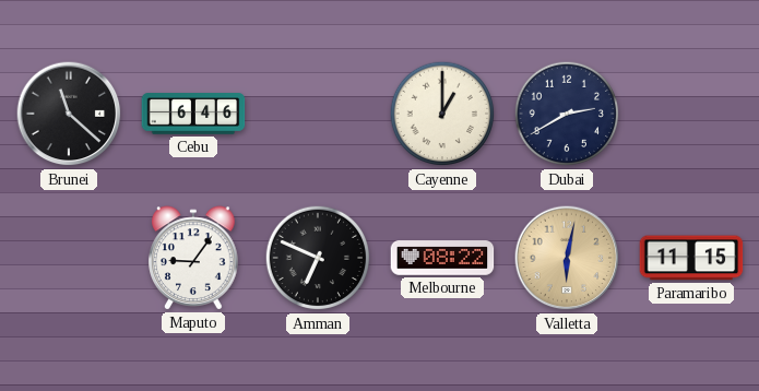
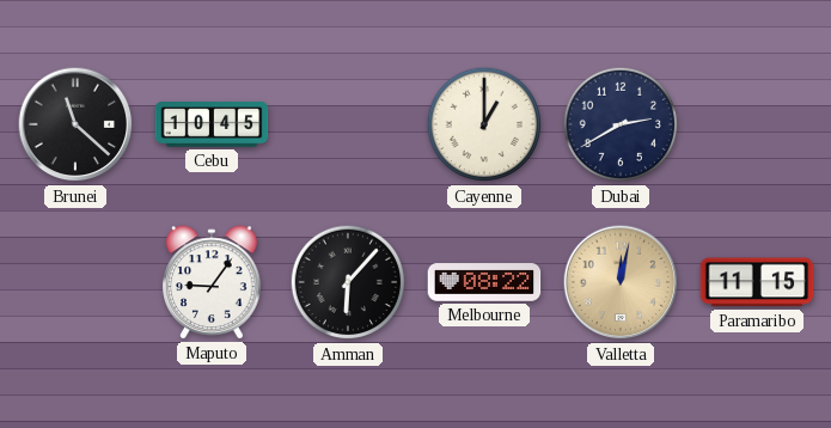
Cebu: 6:46 -> 10:45
Amman: 6:49 -> 6:07
Valletta: 6:02 -> 12:02
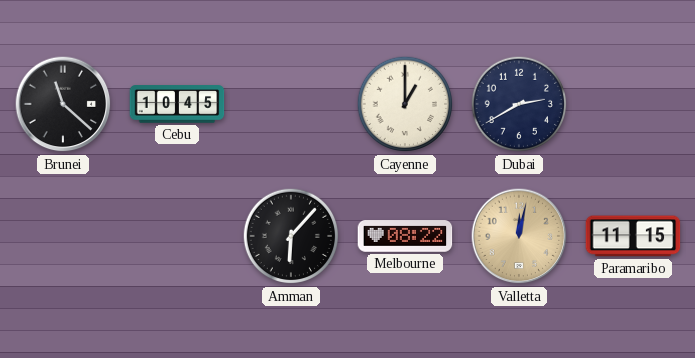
Maputo: 9:06 -> none
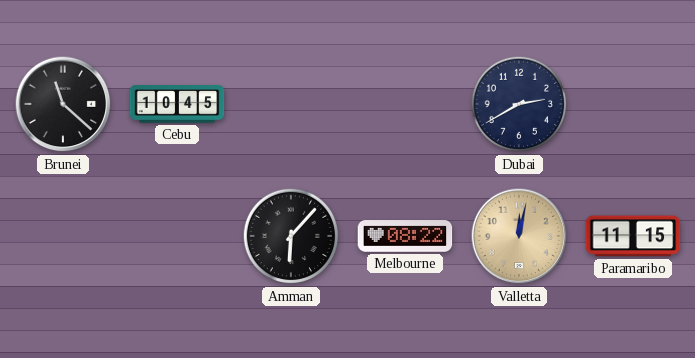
Cayenne: 1:00 -> none
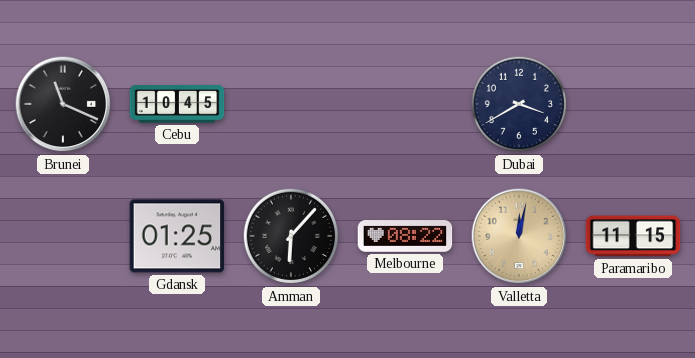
Brunei: 11:22 -> 11:19
Dubai: 2:40 -> 3:40
Gdansk: none -> 01:25
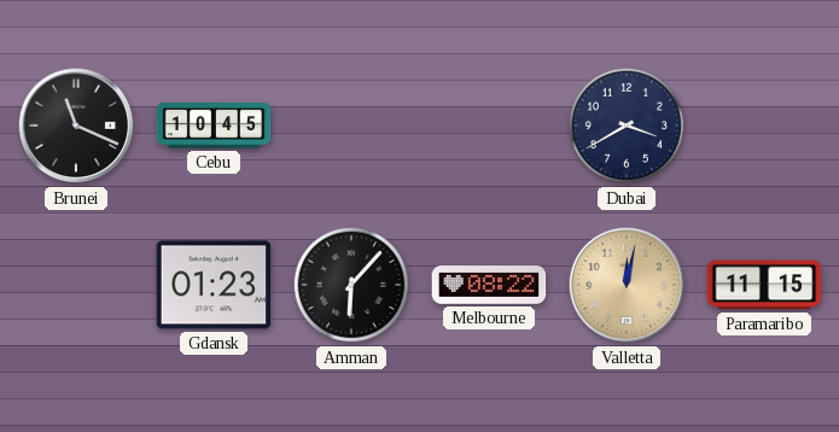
Gdansk: 01:25 -> 01:23
